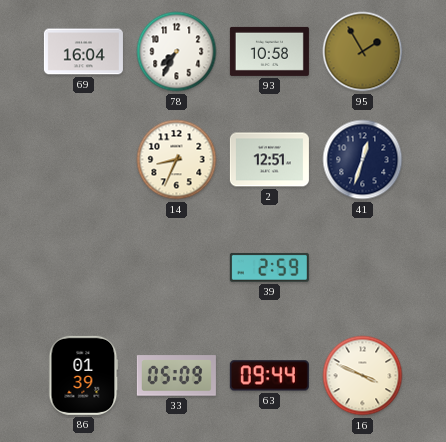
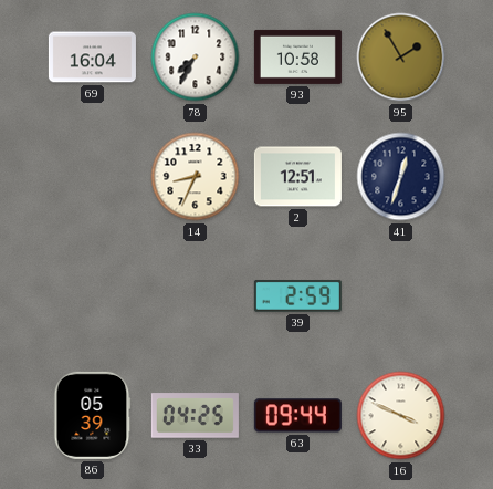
86: 01:39 -> 05:39
33: 05:09 -> 04:25
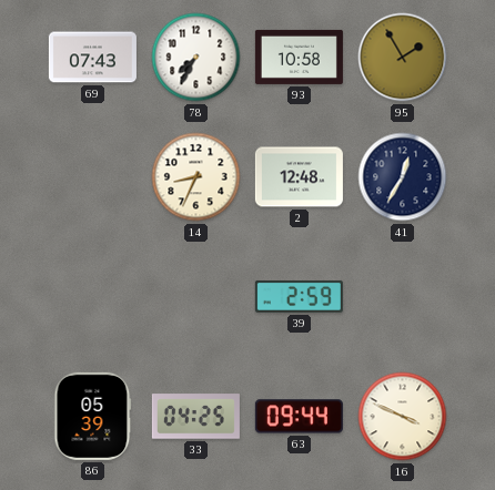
69: 16:04 -> 07:43
2: 12:51 -> 12:48
41: 12:33 -> 12:35
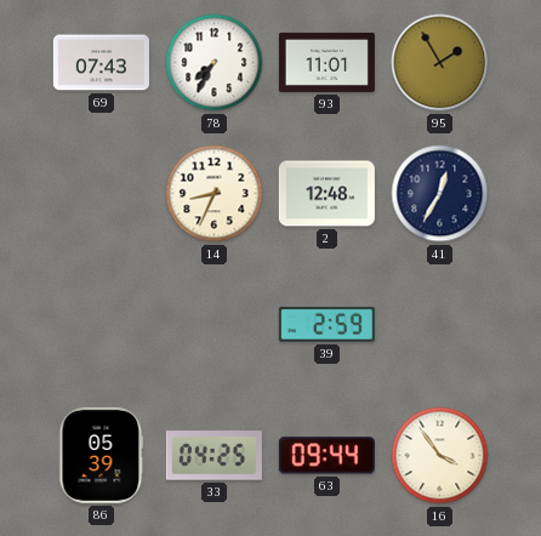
93: 10:58 -> 11:01
16: 3:49 -> 3:54
